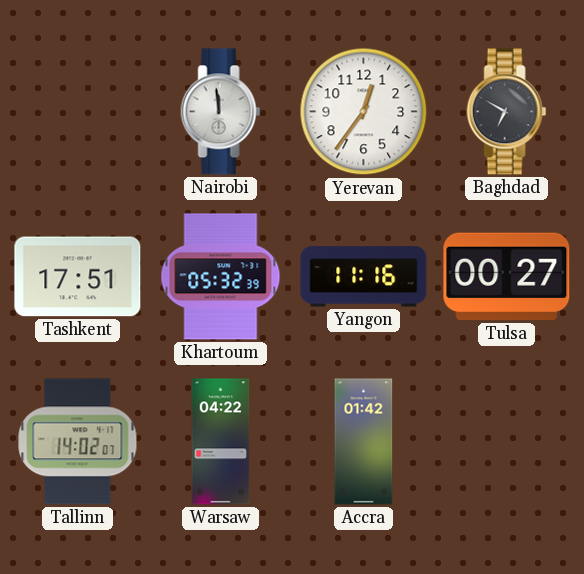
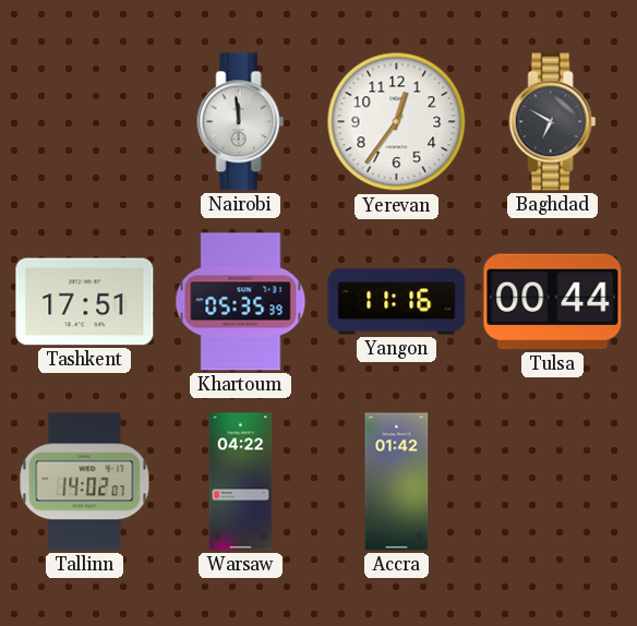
Khartoum: 05:32 -> 05:35
Tulsa: 00:27 -> 00:44
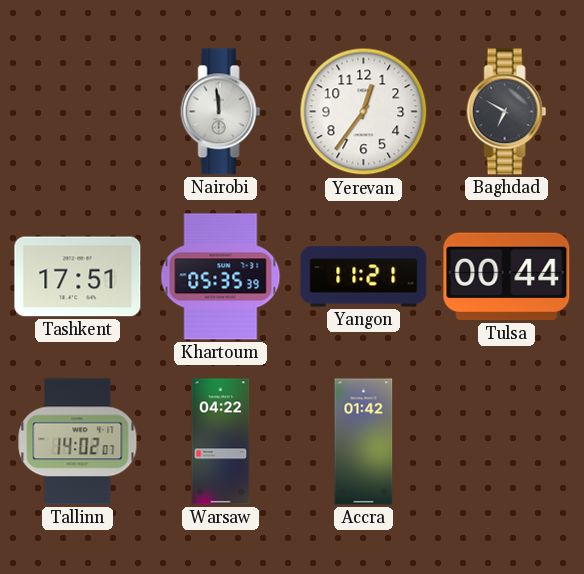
Yangon: 11:16 -> 11:21
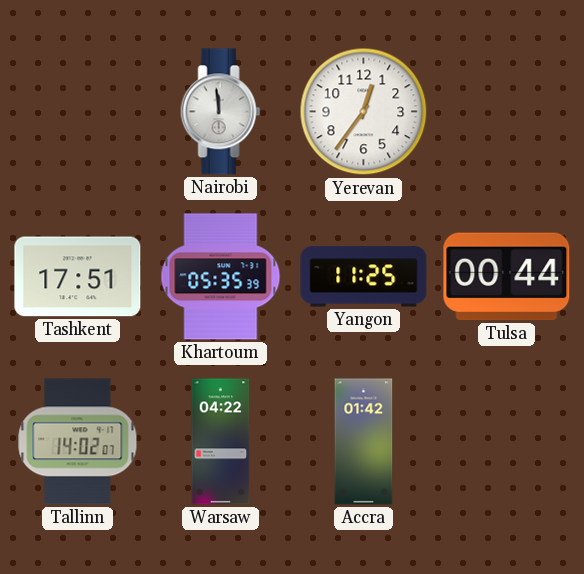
Baghdad: 6:50 -> none
Yangon: 11:21 -> 11:25
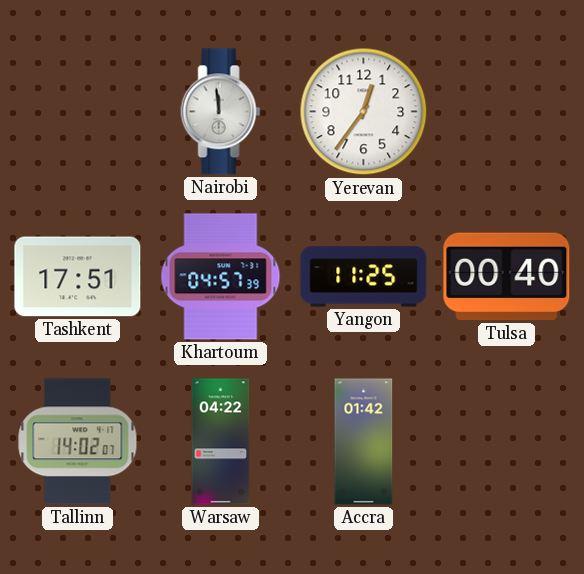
Khartoum: 05:35 -> 04:57
Tulsa: 00:44 -> 00:40
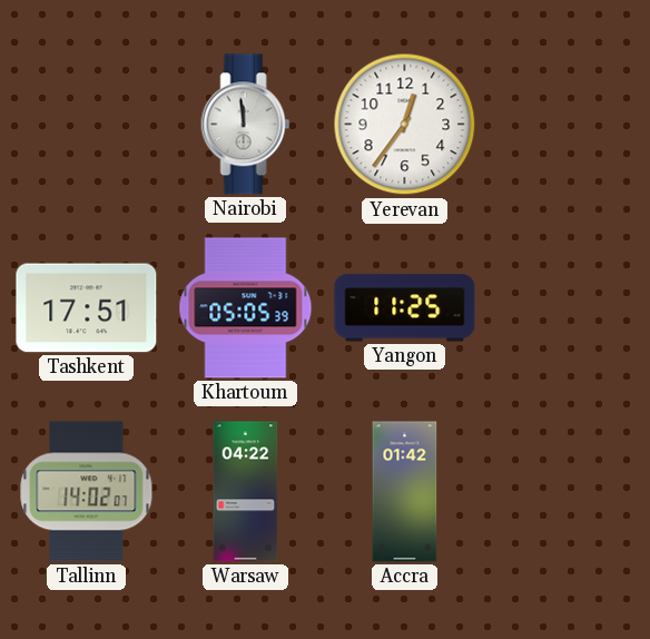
Khartoum: 04:57 -> 05:05
Tulsa: 00:40 -> none
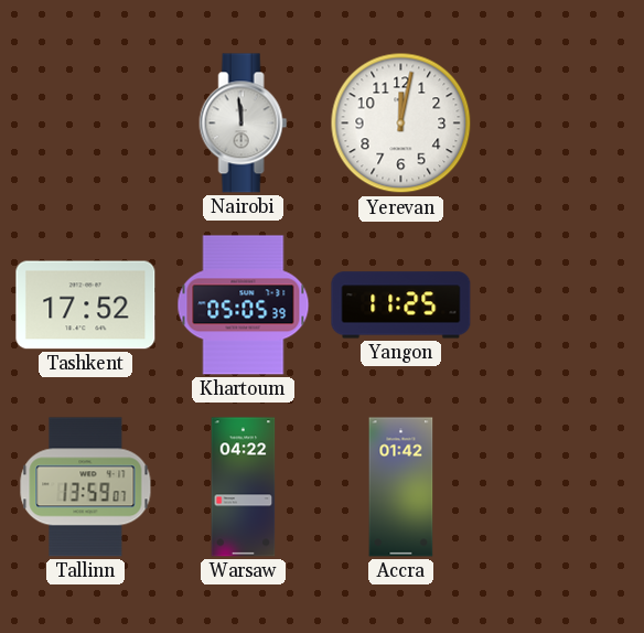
Yerevan: 12:36 -> 12:02
Tashkent: 17:51 -> 17:52
Tallinn: 14:02 -> 13:59
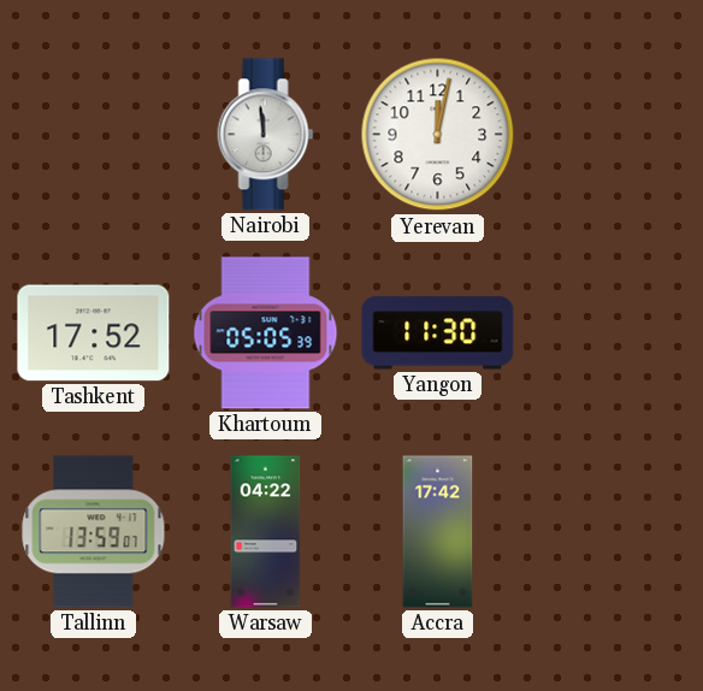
Yangon: 11:25 -> 11:30
Accra: 01:42 -> 17:42
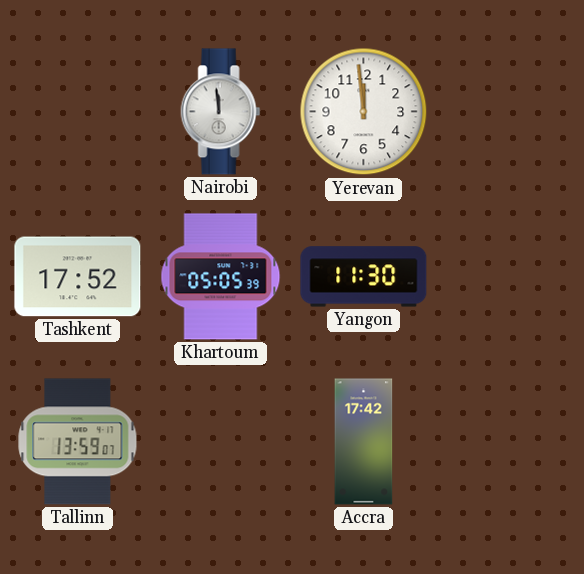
Yerevan: 12:02 -> 11:59
Warsaw: 04:22 -> none
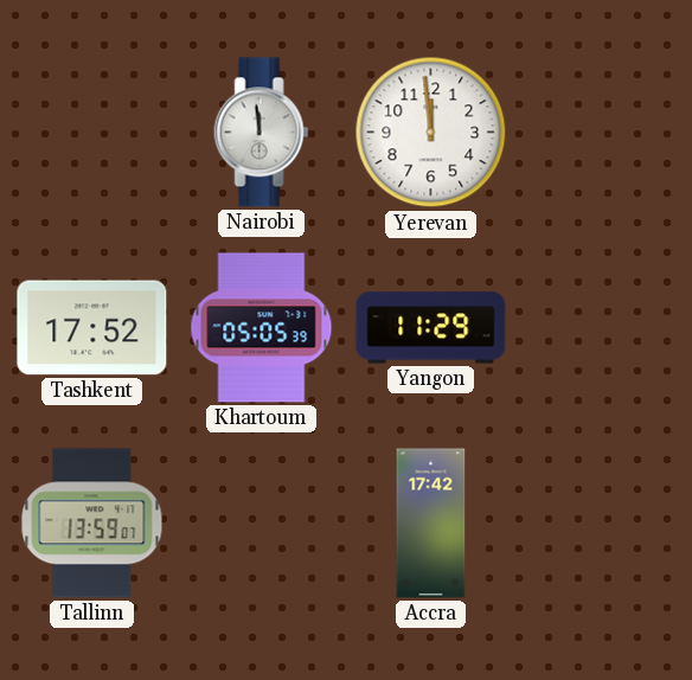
Yangon: 11:30 -> 11:29
